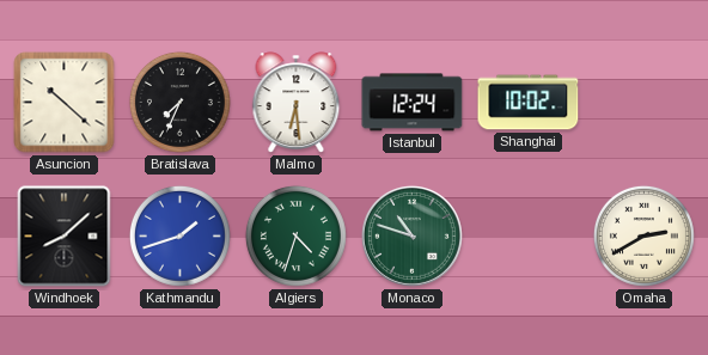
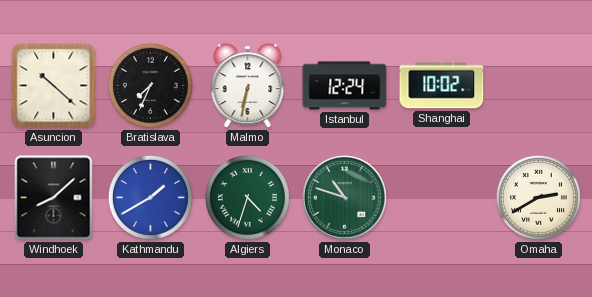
Malmo: 6:29 -> 6:32
Kathmandu: 1:42 -> 1:40
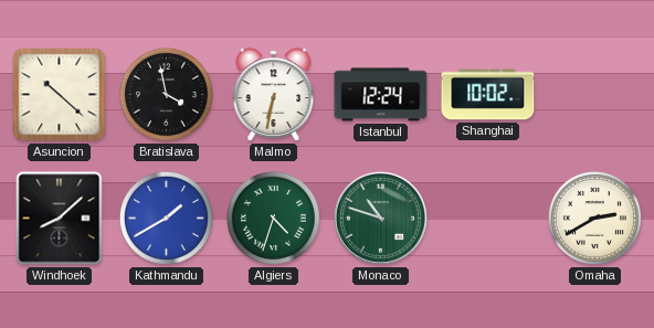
Bratislava: 7:34 -> 3:58
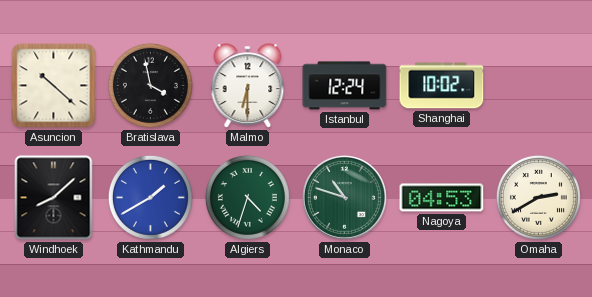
Malmo: 6:32 -> 6:30
Nagoya: none -> 04:53
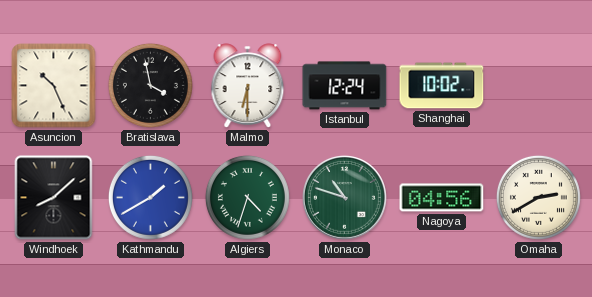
Asuncion: 10:22 -> 10:26
Nagoya: 04:53 -> 04:56
